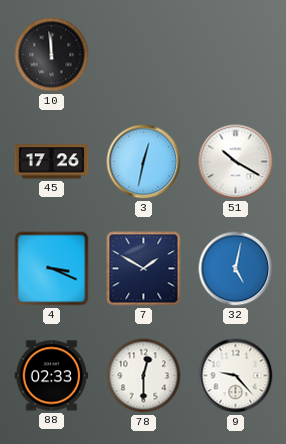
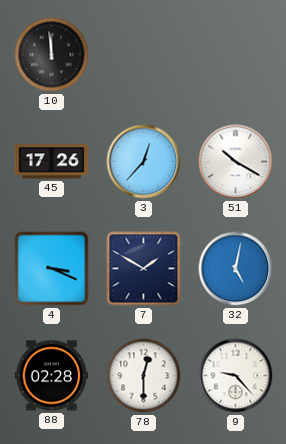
3: 12:32 -> 12:37
88: 02:33 -> 02:28
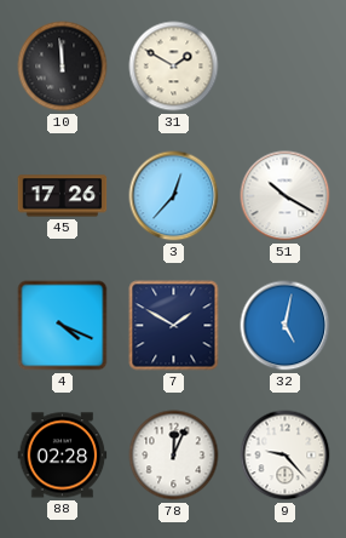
31: none -> 1:50
4: 3:19 -> 4:19
78: 12:30 -> 12:04
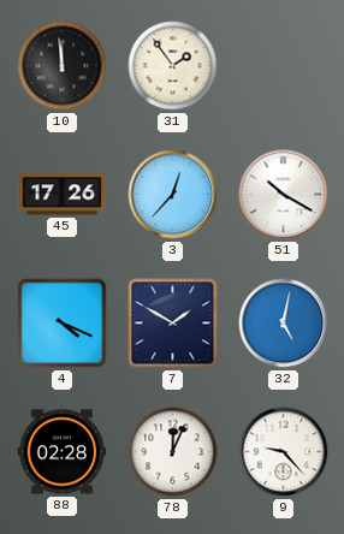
31: 1:50 -> 1:54
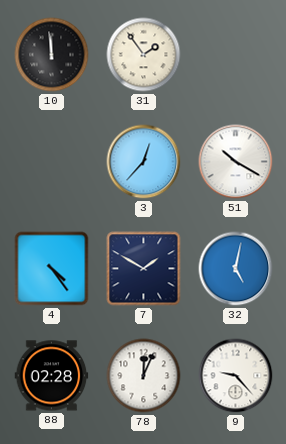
45: 17:26 -> none
4: 4:19 -> 4:24
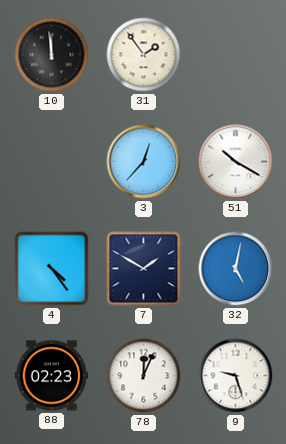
88: 02:28 -> 02:23
9: 9:23 -> 9:27
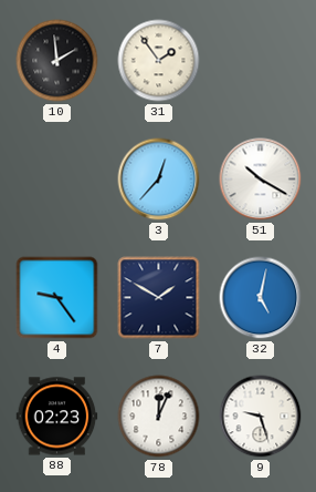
10: 11:59 -> 1:59
4: 4:24 -> 9:24
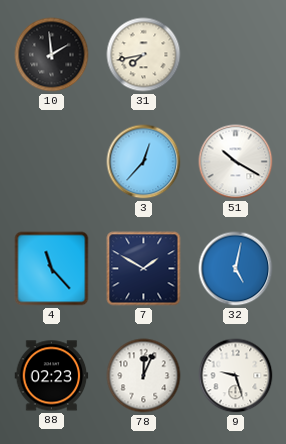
31: 1:54 -> 7:43
4: 9:24 -> 11:23
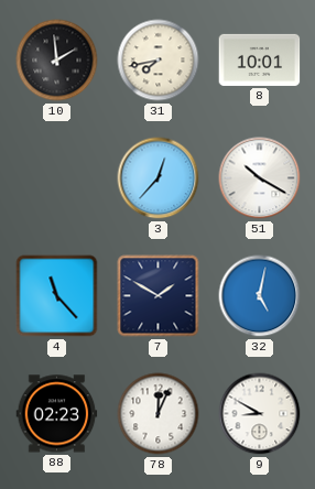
8: none -> 10:01
9: 9:27 -> 8:50
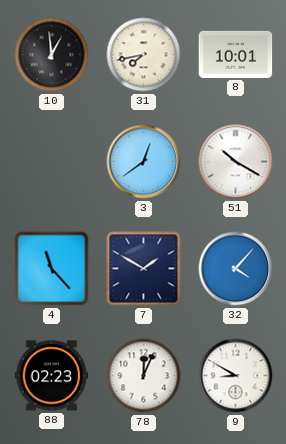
10: 1:59 -> 12:59
3: 12:37 -> 12:39
32: 5:02 -> 4:07
